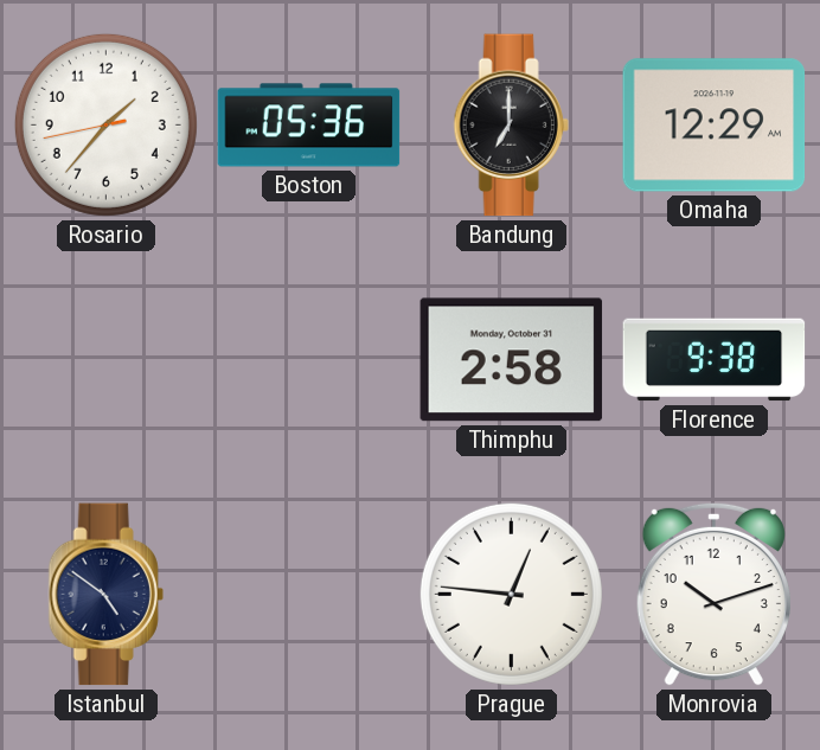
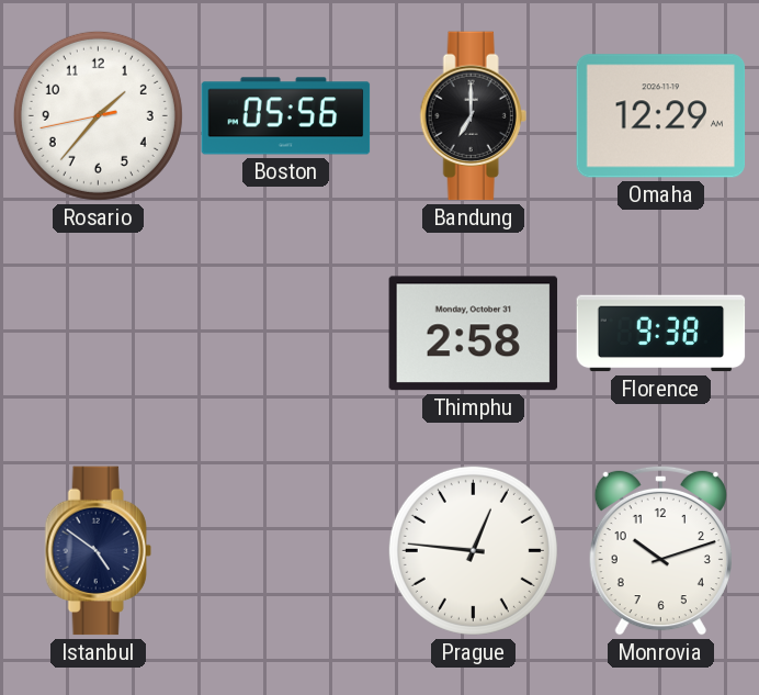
Boston: 05:36 -> 05:56
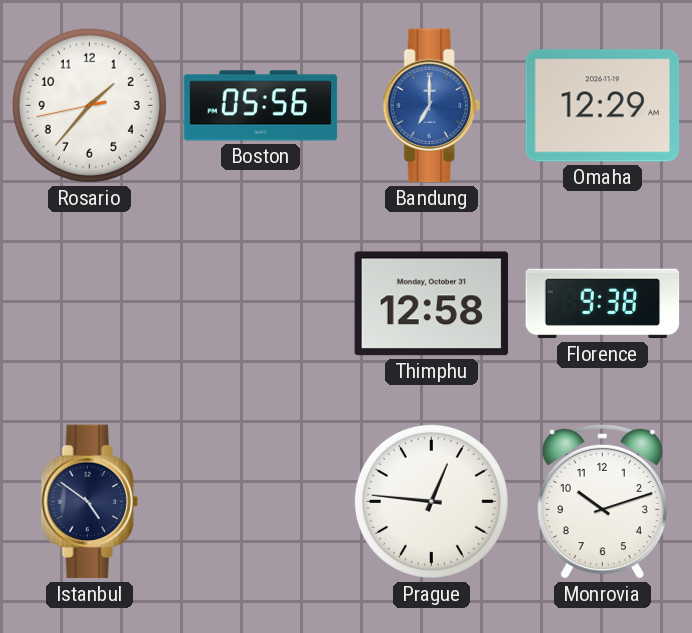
Bandung dial: black -> blue
Thimphu: 2:58 -> 12:58
